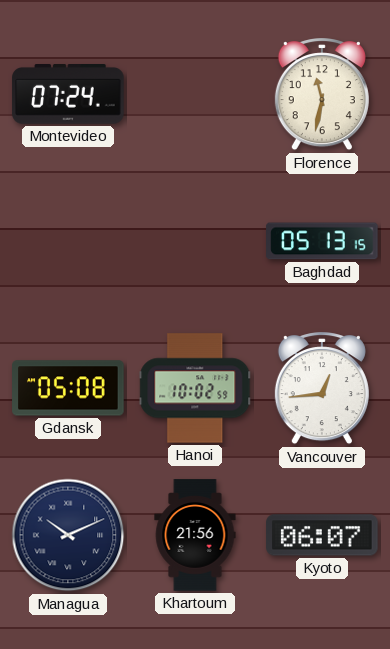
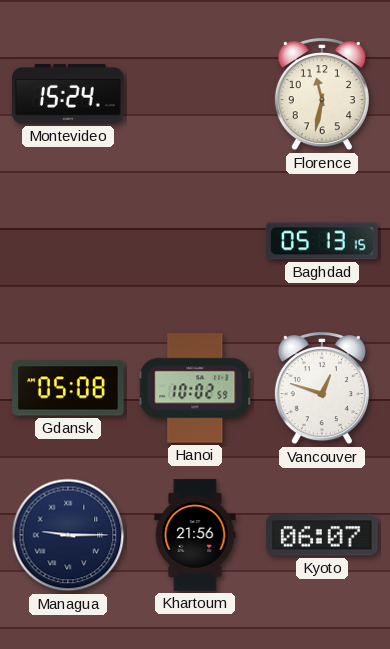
Montevideo: 07:24 -> 15:24
Vancouver: 12:44 -> 12:48
Managua: 10:11 -> 9:15
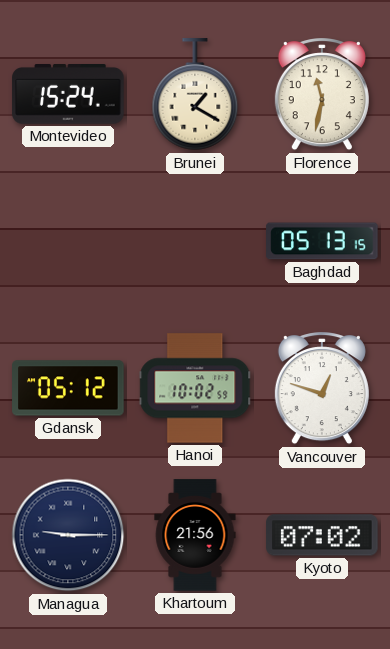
Brunei: none -> 1:20
Gdansk: 05:08 -> 05:12
Kyoto: 06:07 -> 07:02
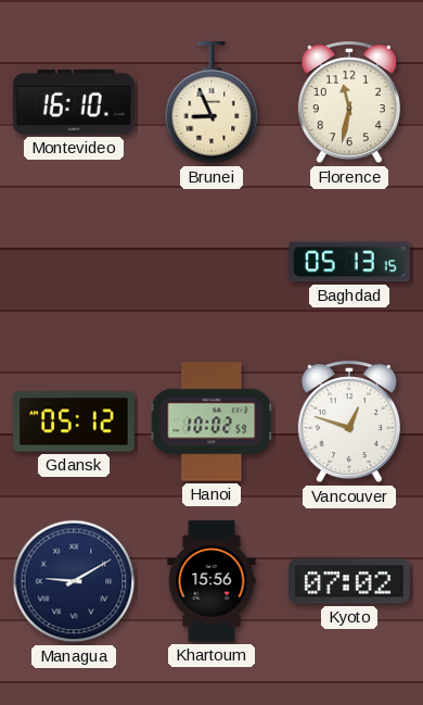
Montevideo: 15:24 -> 16:10
Brunei: 1:20 -> 8:56
Managua: 9:15 -> 9:10
Khartoum: 21:56 -> 15:56
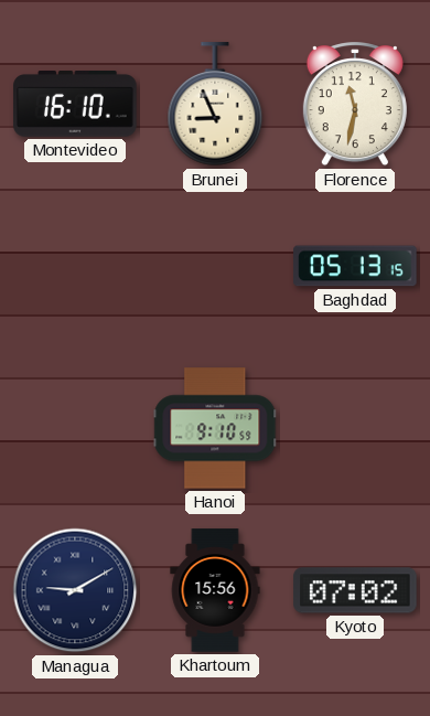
Gdansk: 05:12 -> none
Hanoi: 10:02 -> 9:10
Vancouver: 12:48 -> none
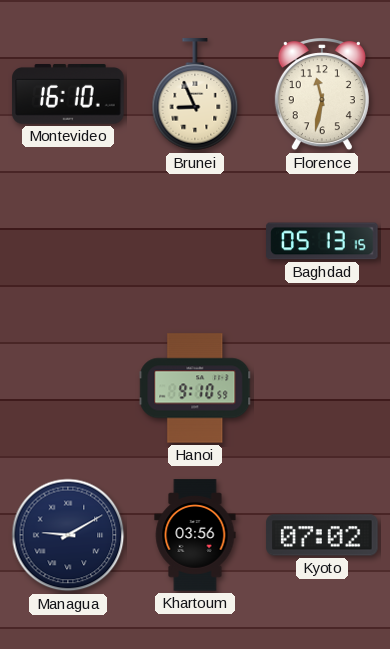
Khartoum: 15:56 -> 03:56
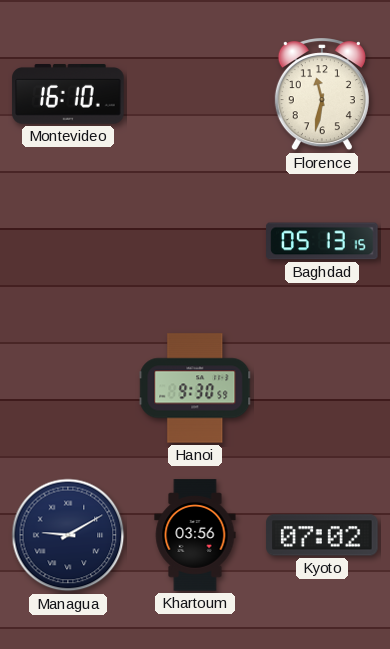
Brunei: 8:56 -> none
Hanoi: 9:10 -> 9:30
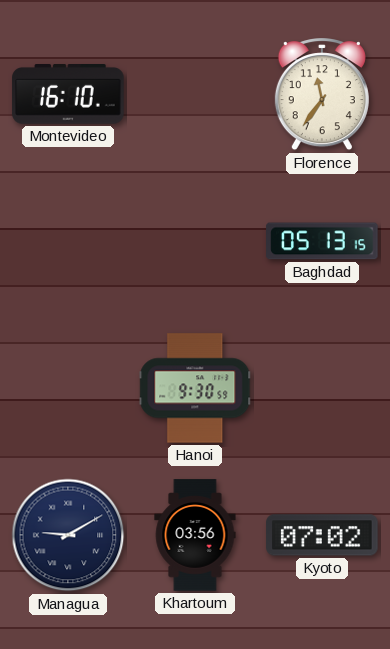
Florence: 11:32 -> 11:36
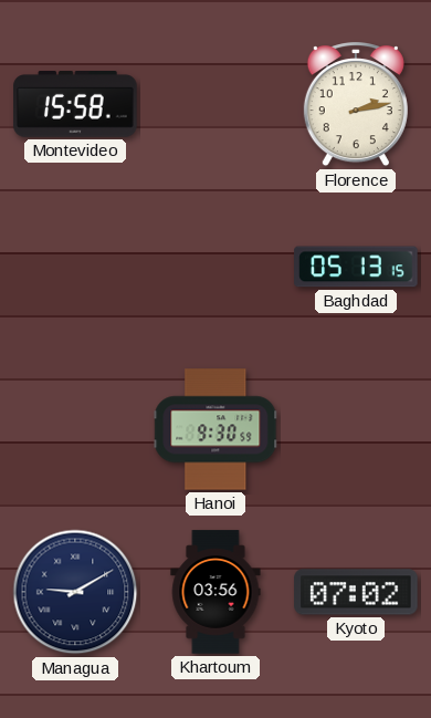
Montevideo: 16:10 -> 15:58
Florence: 11:36 -> 2:13
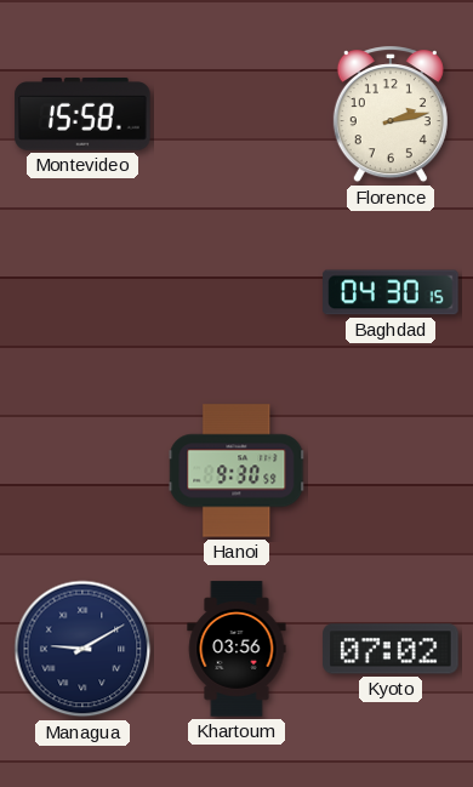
Baghdad: 05:13 -> 04:30
